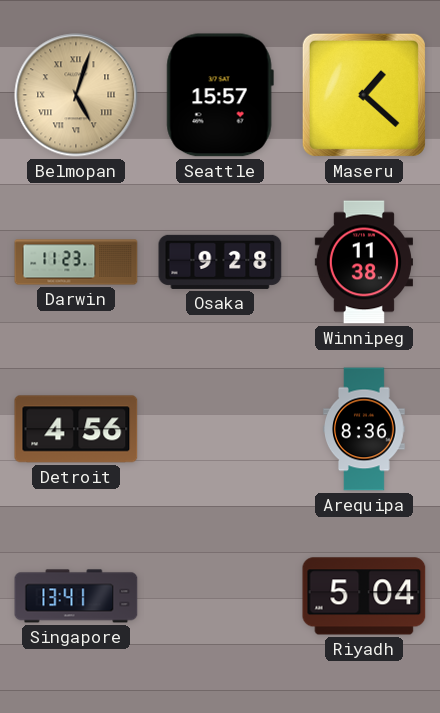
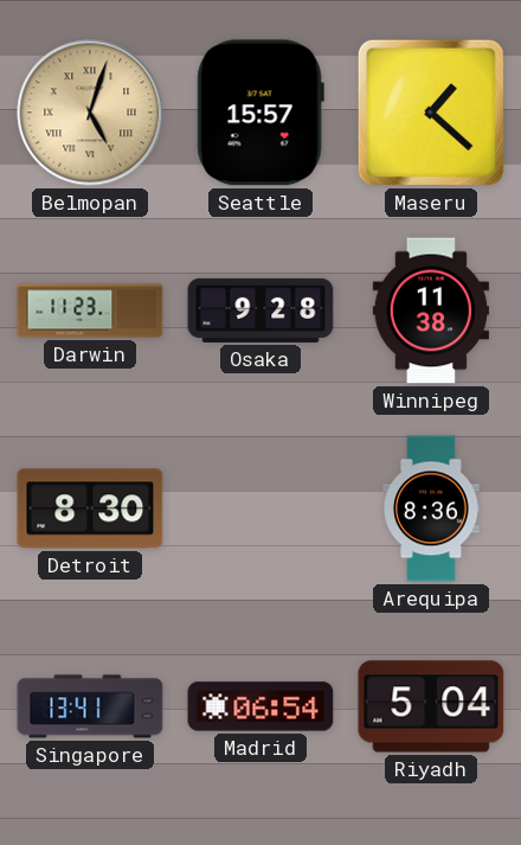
Detroit: 4:56 -> 8:30
Madrid: none -> 06:54
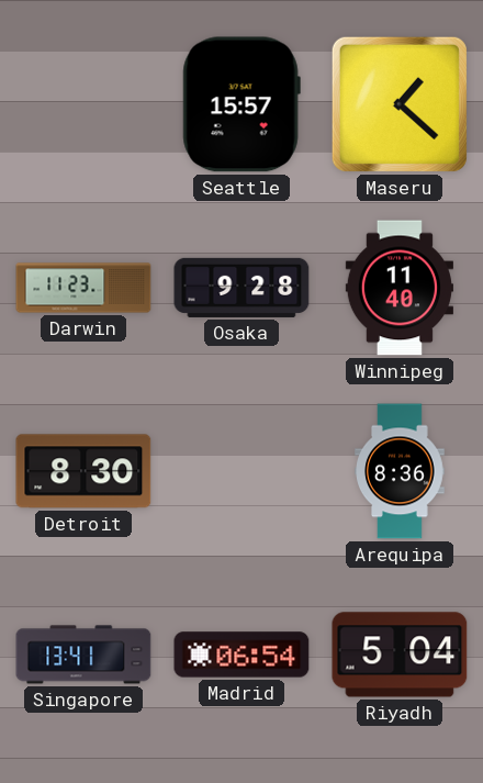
Belmopan: 5:03 -> none
Winnipeg: 11:38 -> 11:40
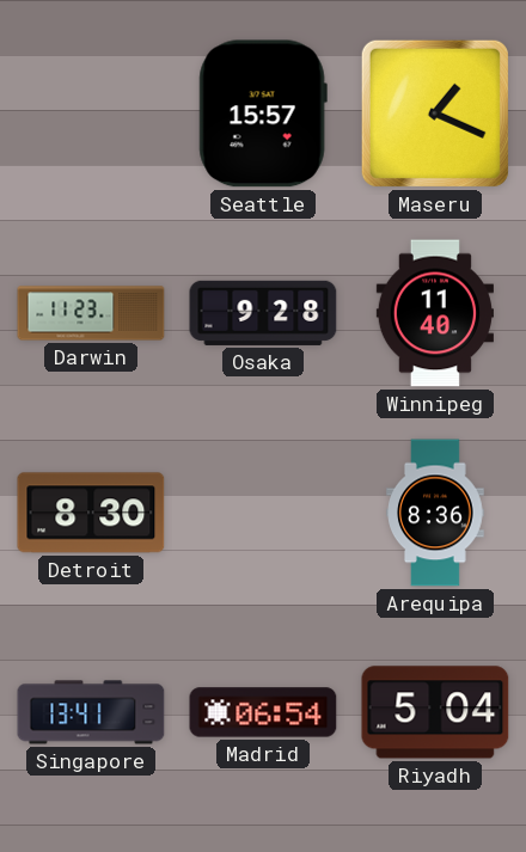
Maseru: 1:22 -> 1:19
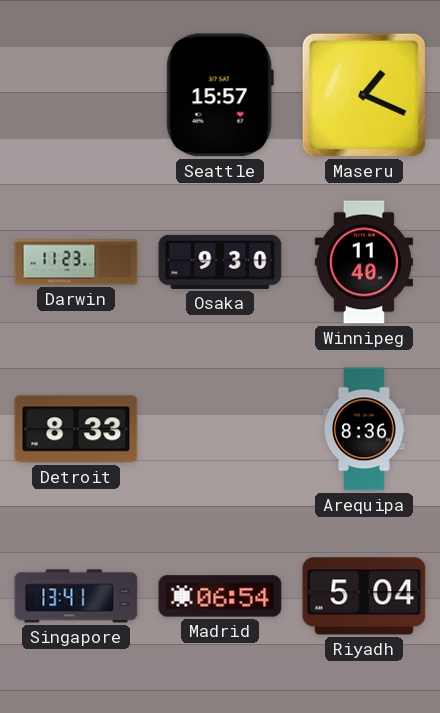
Osaka: 9:28 -> 9:30
Detroit: 8:30 -> 8:33
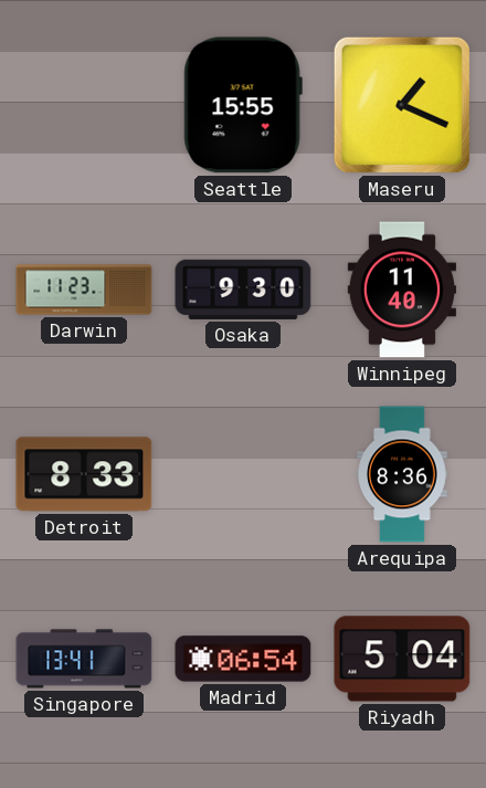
Seattle: 15:57 -> 15:55
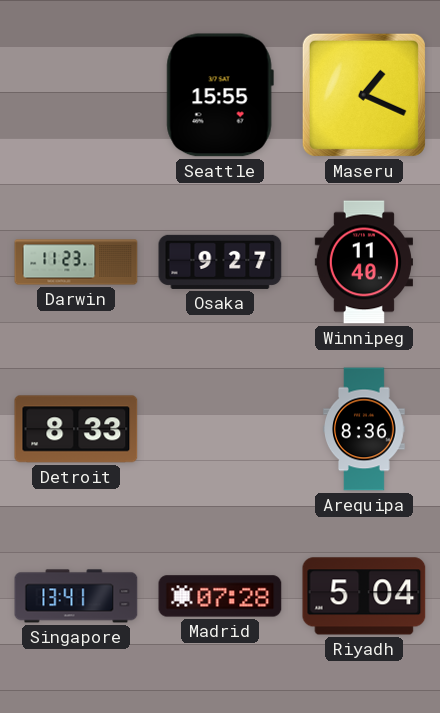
Osaka: 9:30 -> 9:27
Madrid: 06:54 -> 07:28
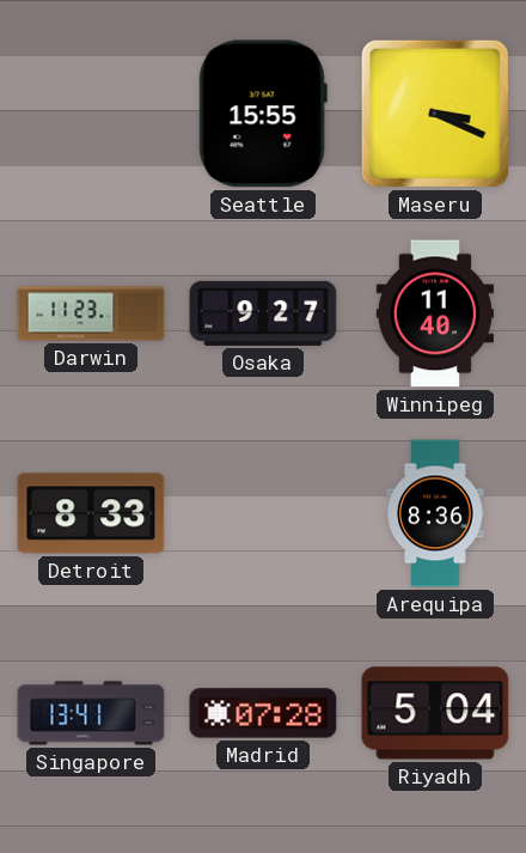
Maseru: 1:19 -> 3:19
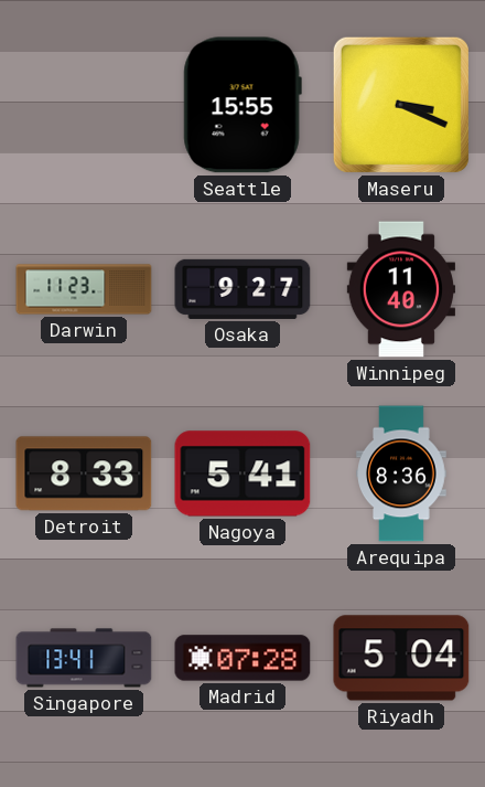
Nagoya: none -> 5:41
